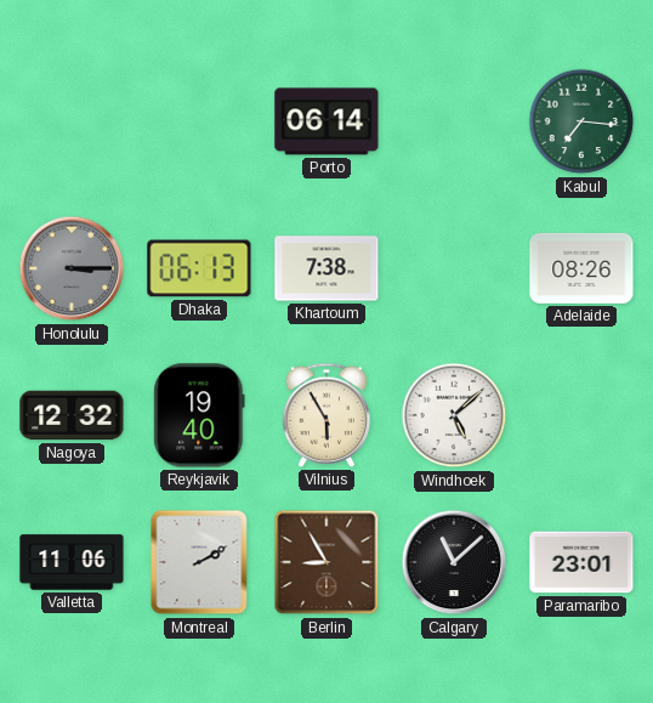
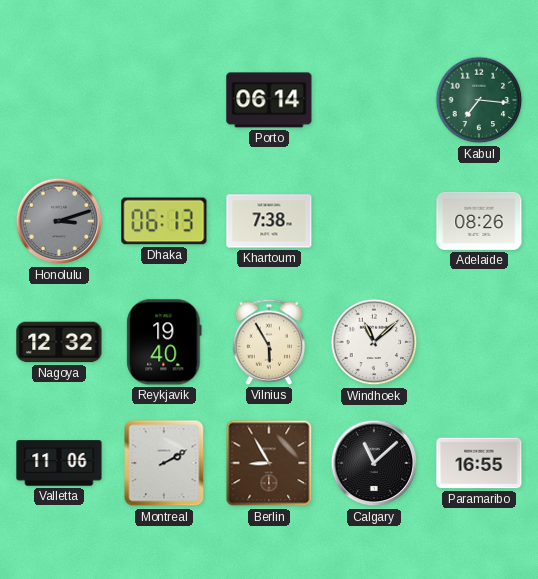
Honolulu: 3:15 -> 3:12
Windhoek: 5:08 -> 11:08
Paramaribo: 23:01 -> 16:55
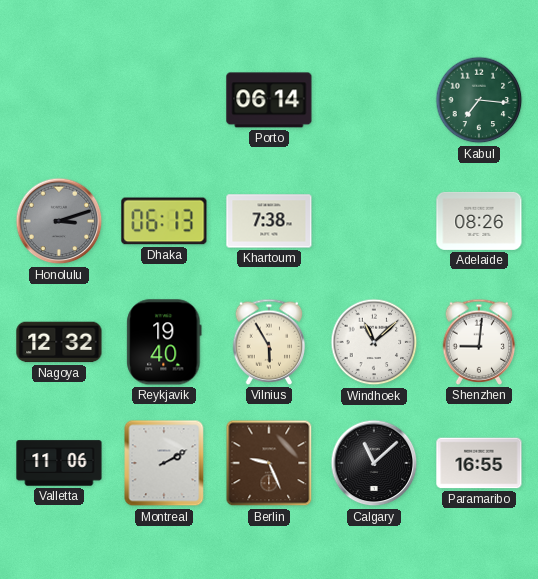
Shenzhen: none -> 9:01
Berlin: 8:55 -> 9:26
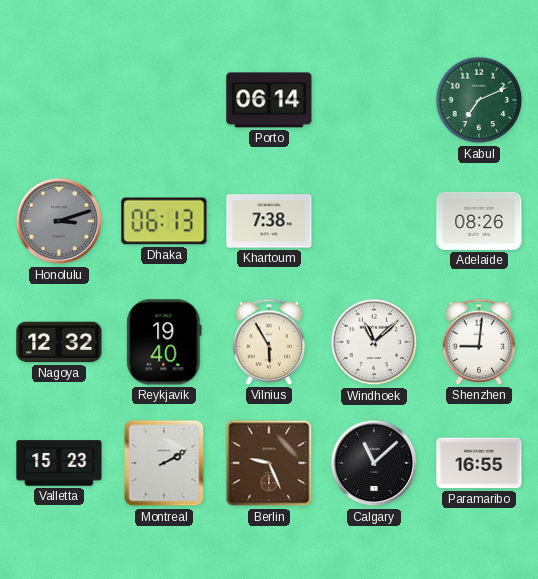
Kabul: 7:16 -> 7:11
Valletta: 11:06 -> 15:23
